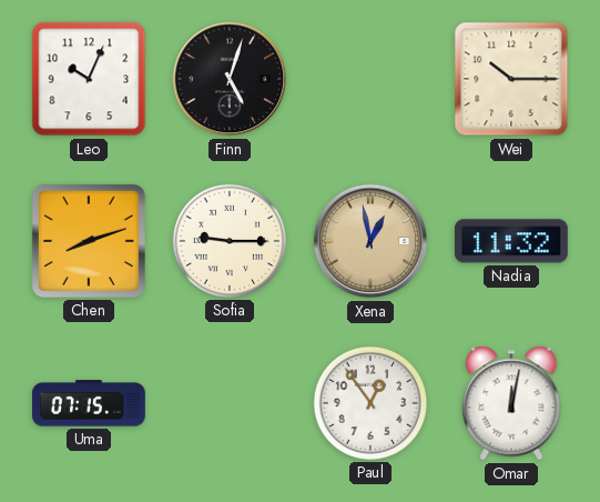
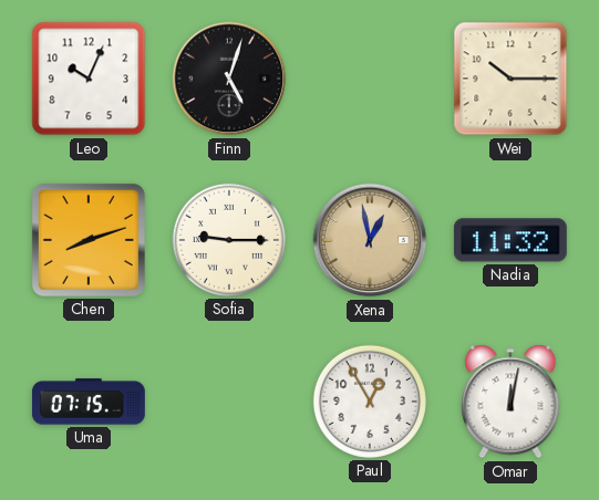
Paul: 12:54 -> 12:55
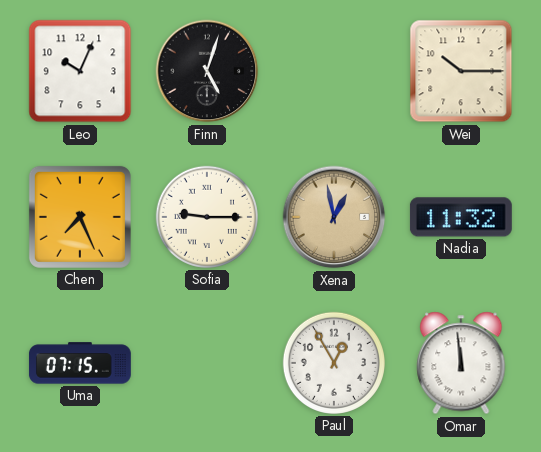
Chen: 8:12 -> 7:26
Omar: 12:02 -> 11:59
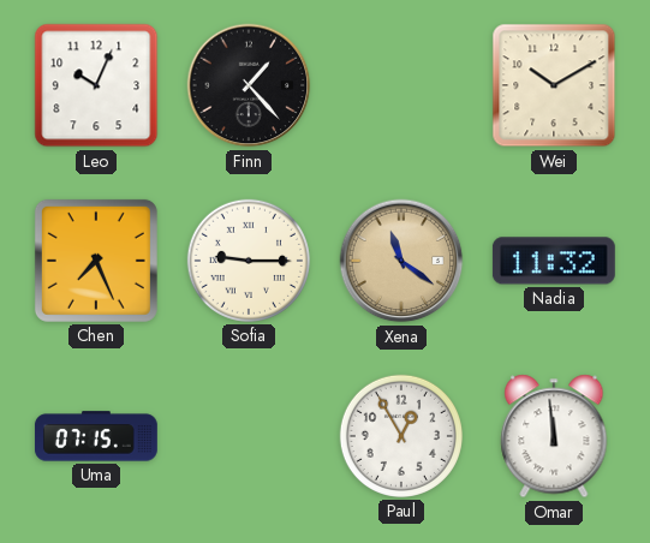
Finn: 5:03 -> 1:23
Wei: 10:15 -> 10:10
Xena: 12:58 -> 11:21
